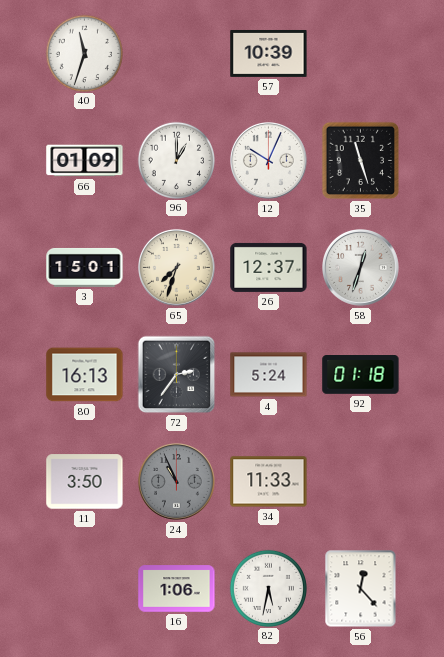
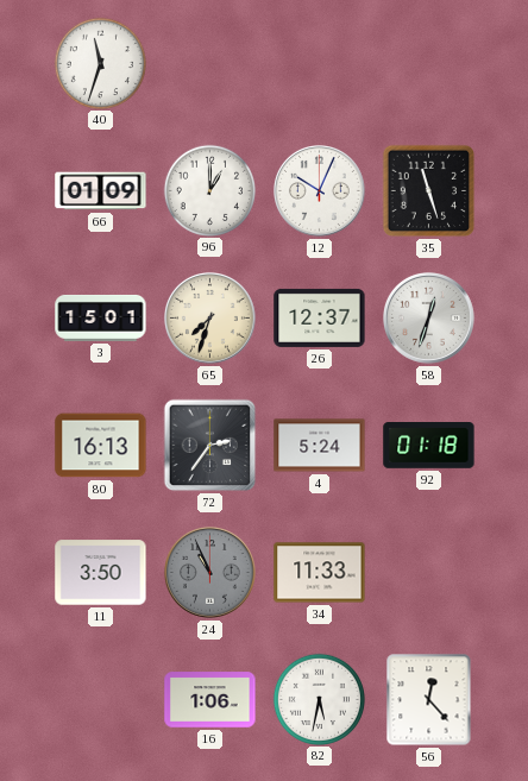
57: 10:39 -> none
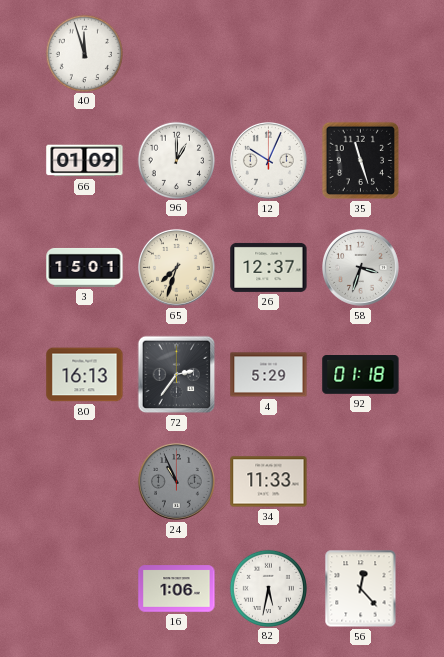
40: 11:33 -> 11:57
58: 12:33 -> 3:33
4: 5:24 -> 5:29
11: 3:50 -> none
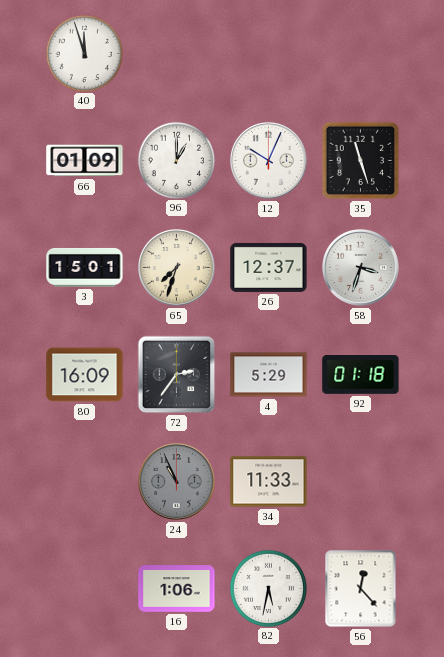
80: 16:13 -> 16:09
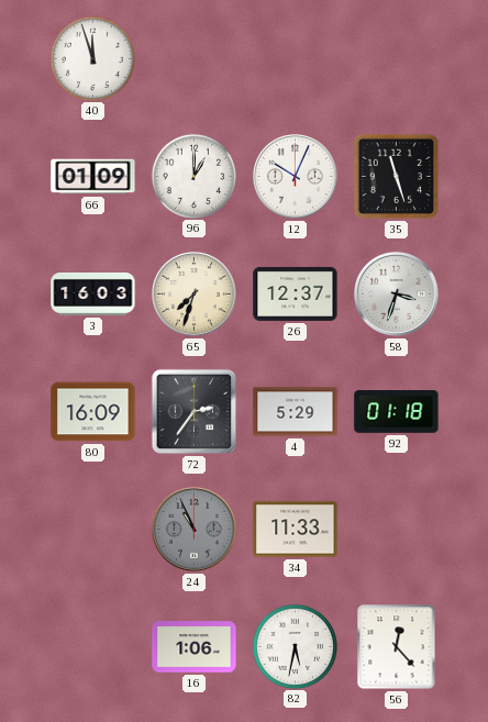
3: 15:01 -> 16:03
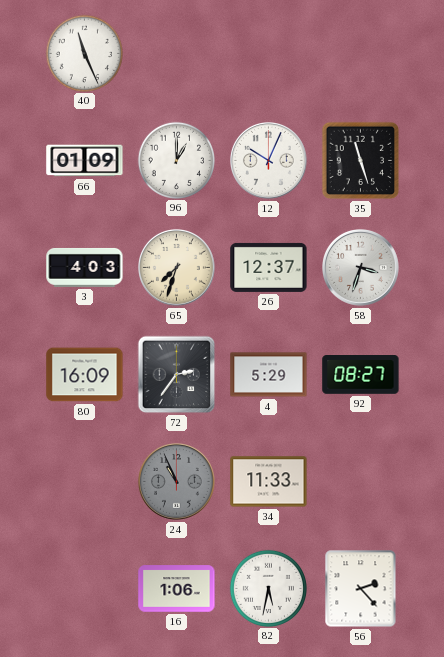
40: 11:57 -> 11:26
3: 16:03 -> 4:03
92: 01:18 -> 08:27
56: 12:23 -> 2:23
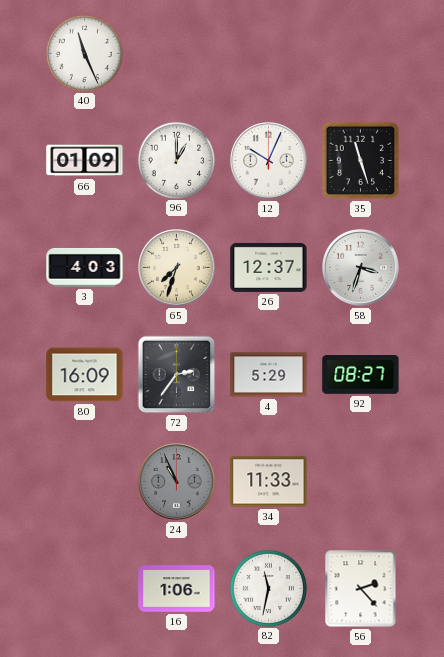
82: 5:32 -> 11:32
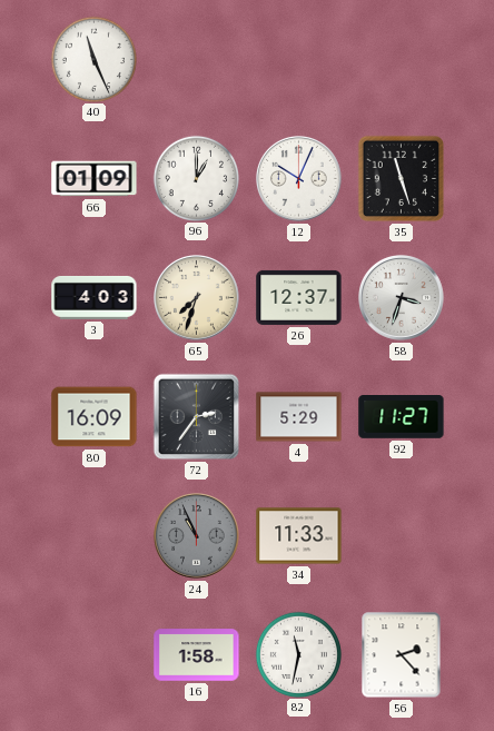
92: 08:27 -> 11:27
16: 1:06 -> 1:58
